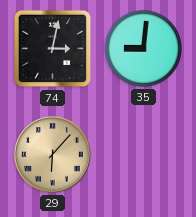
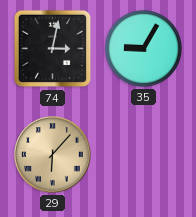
35: 9:01 -> 9:05
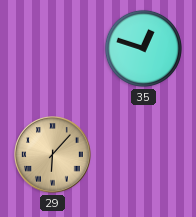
74: 3:02 -> none
35: 9:05 -> 12:48
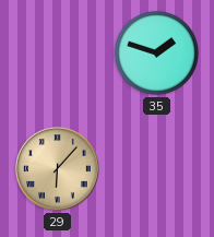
35: 12:48 -> 1:48
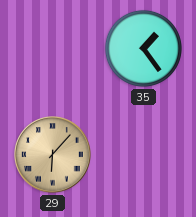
35: 1:48 -> 1:24
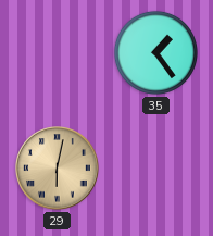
29: 6:07 -> 6:02
